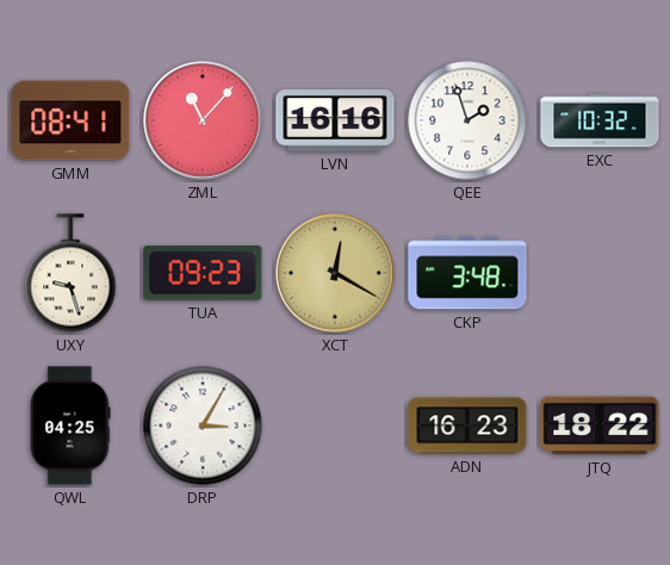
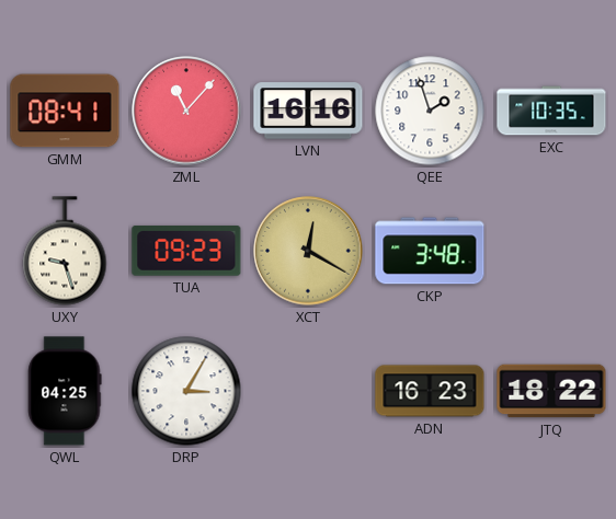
EXC: 10:32 -> 10:35
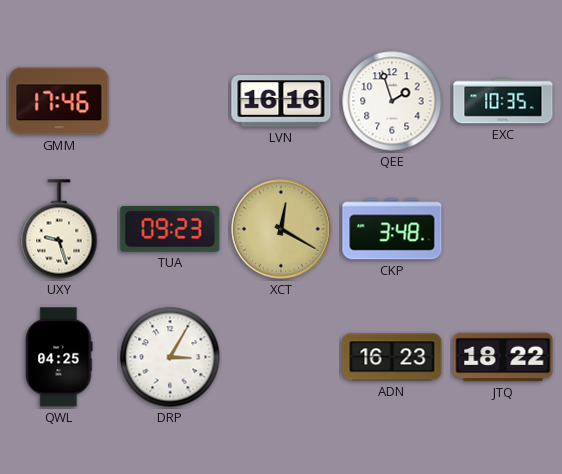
GMM: 08:41 -> 17:46
ZML: 11:07 -> none
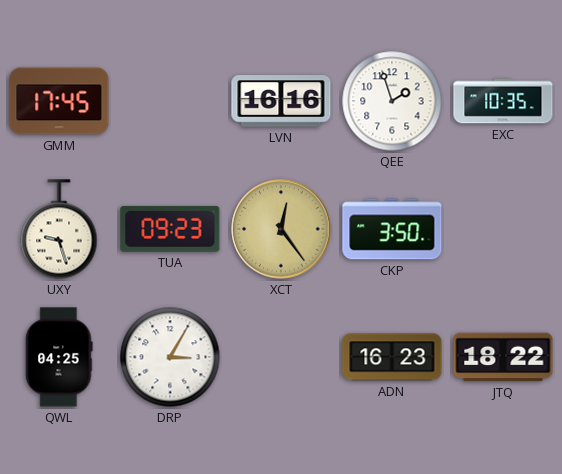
GMM: 17:46 -> 17:45
XCT: 12:20 -> 12:24
CKP: 3:48 -> 3:50
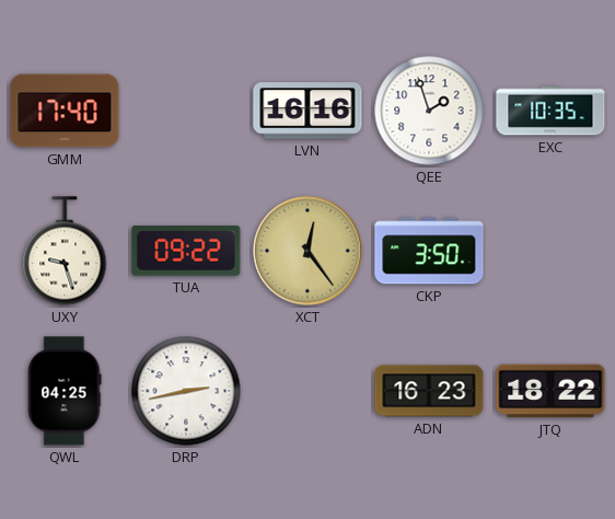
GMM: 17:45 -> 17:40
TUA: 09:23 -> 09:22
DRP: 3:05 -> 2:43
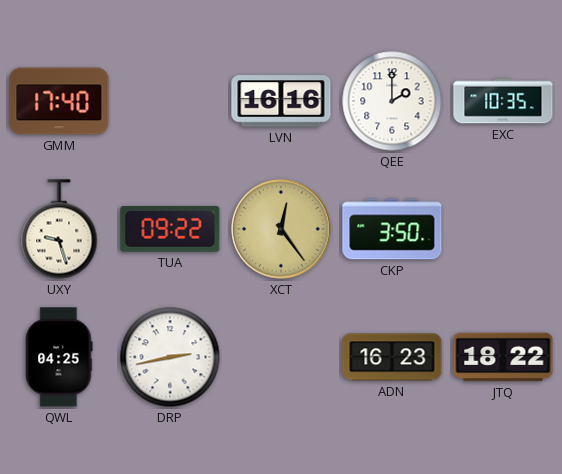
QEE: 1:57 -> 2:00
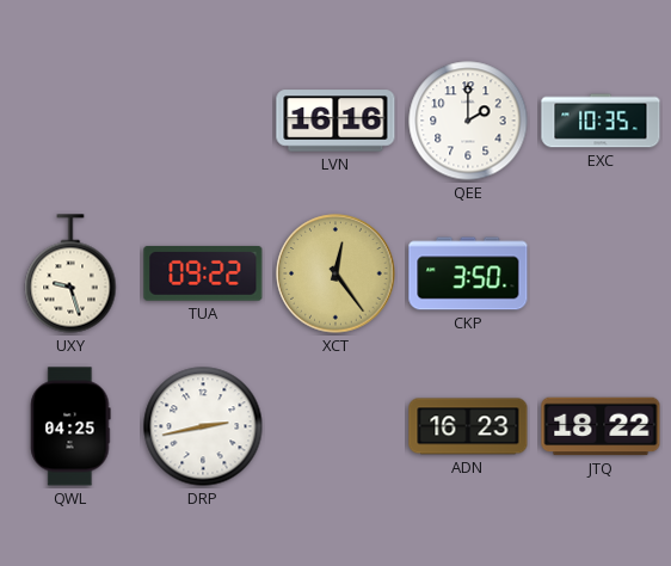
GMM: 17:40 -> none
